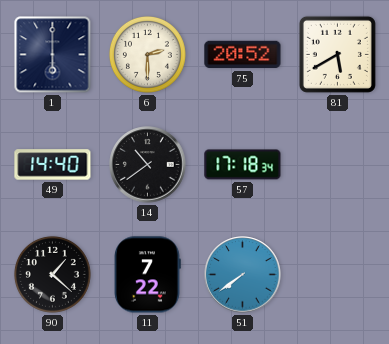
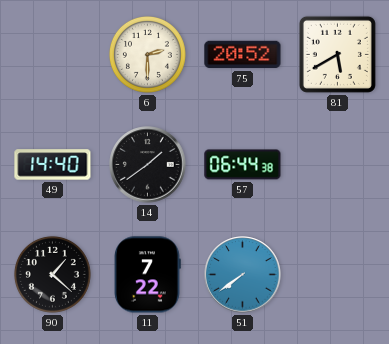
1: 6:00 -> none
14: 10:39 -> 1:39
57: 17:18 -> 06:44
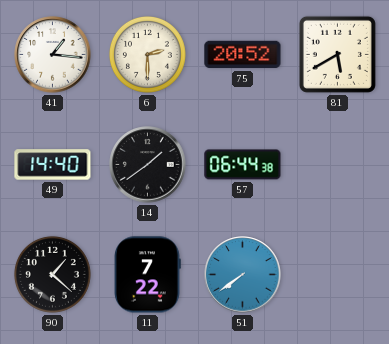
41: none -> 1:16
